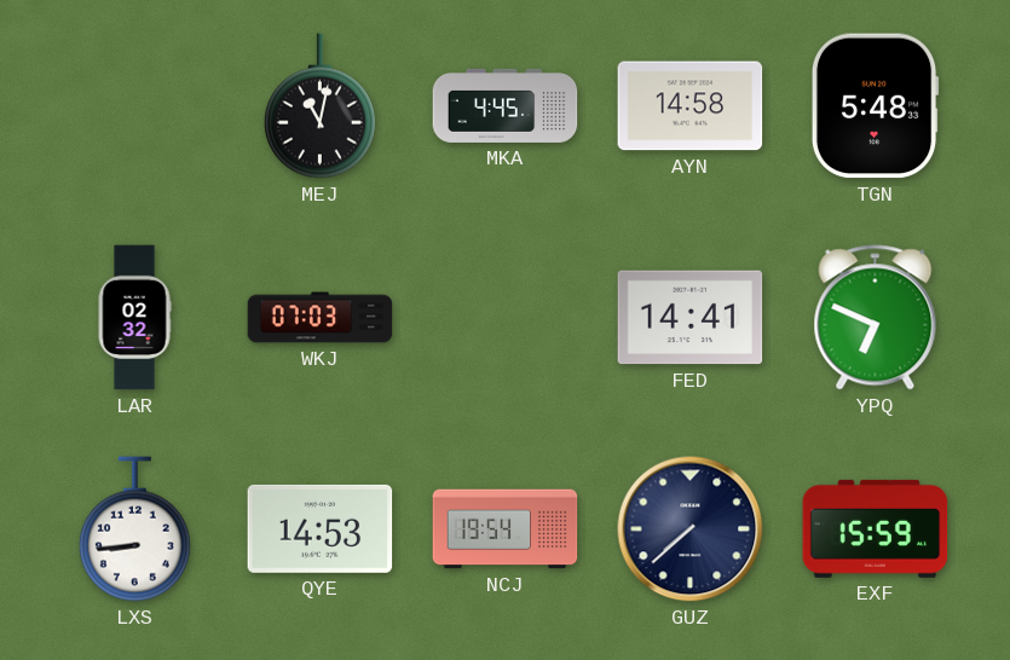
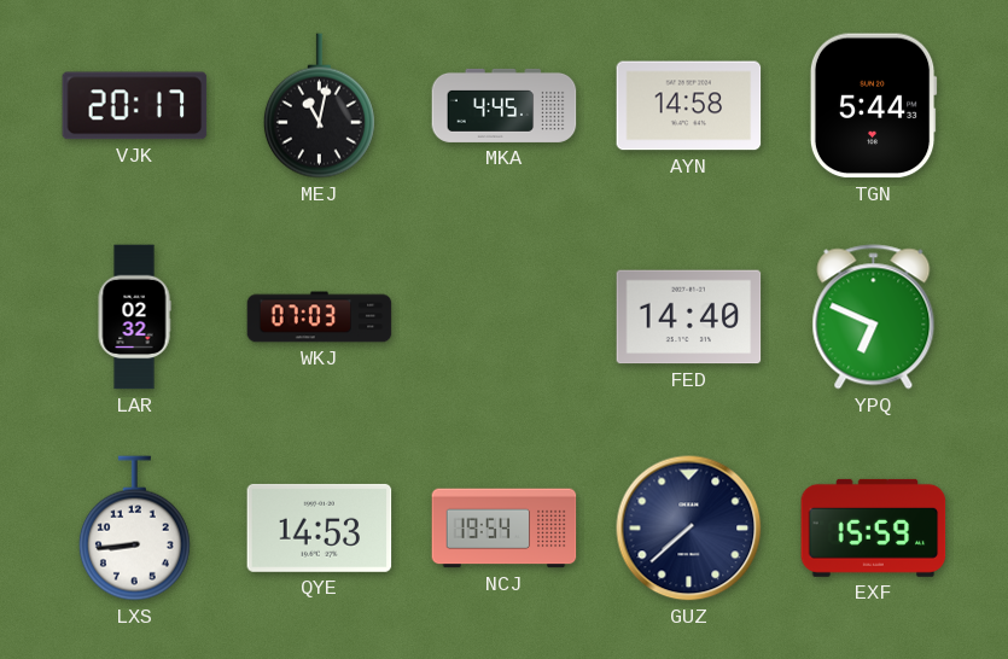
VJK: none -> 20:17
TGN: 5:48 -> 5:44
FED: 14:41 -> 14:40
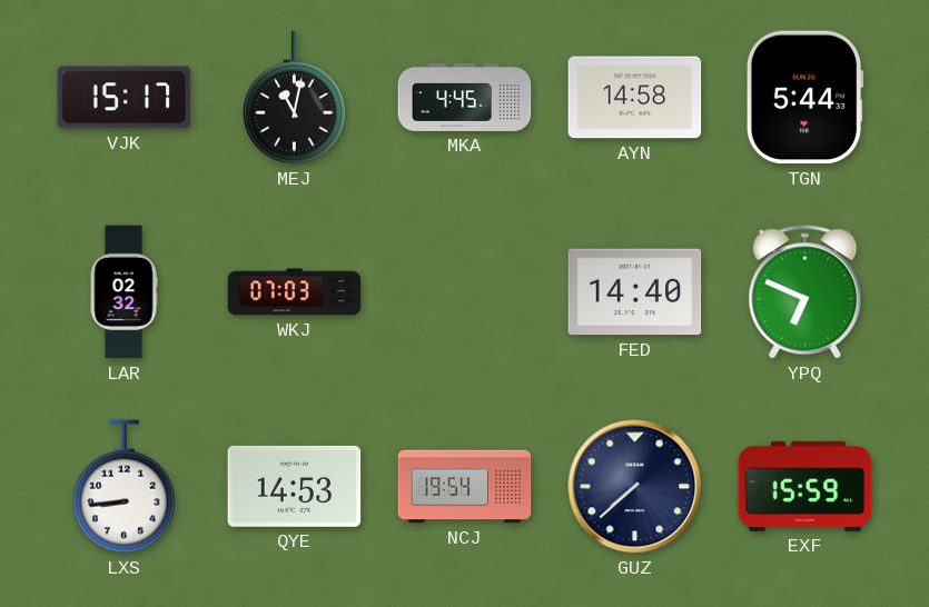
VJK: 20:17 -> 15:17
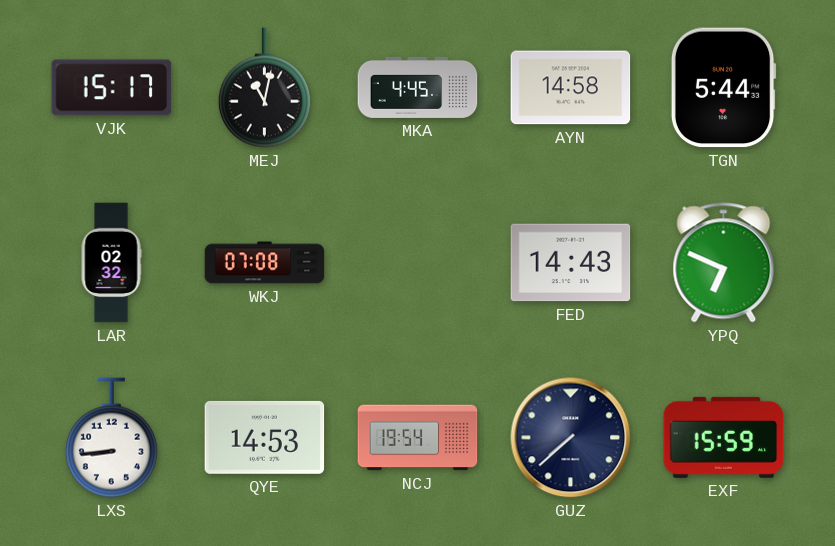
WKJ: 07:03 -> 07:08
FED: 14:40 -> 14:43
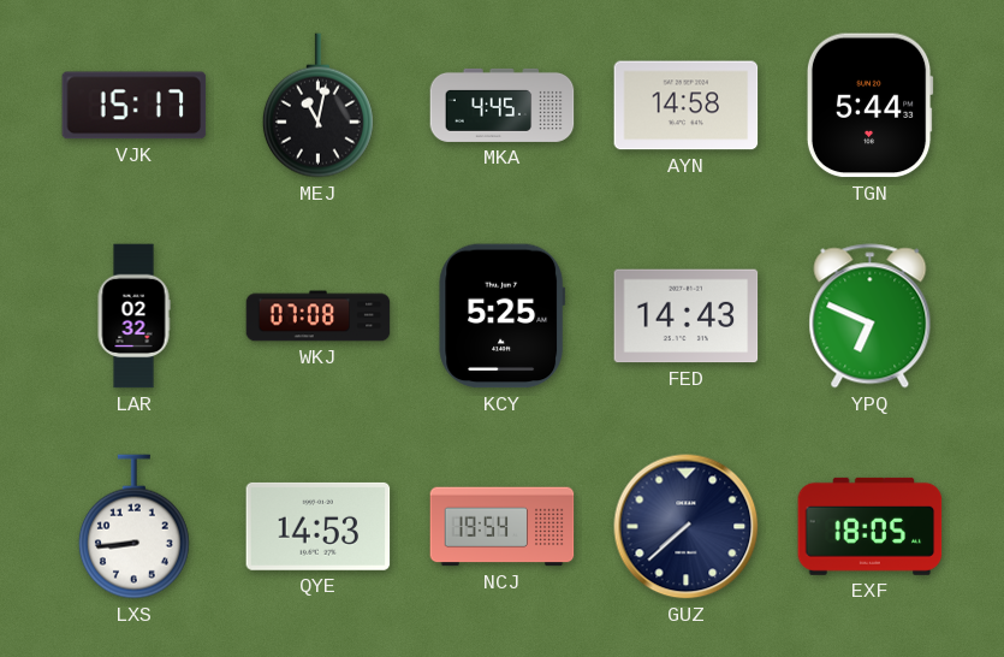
KCY: none -> 5:25
EXF: 15:59 -> 18:05
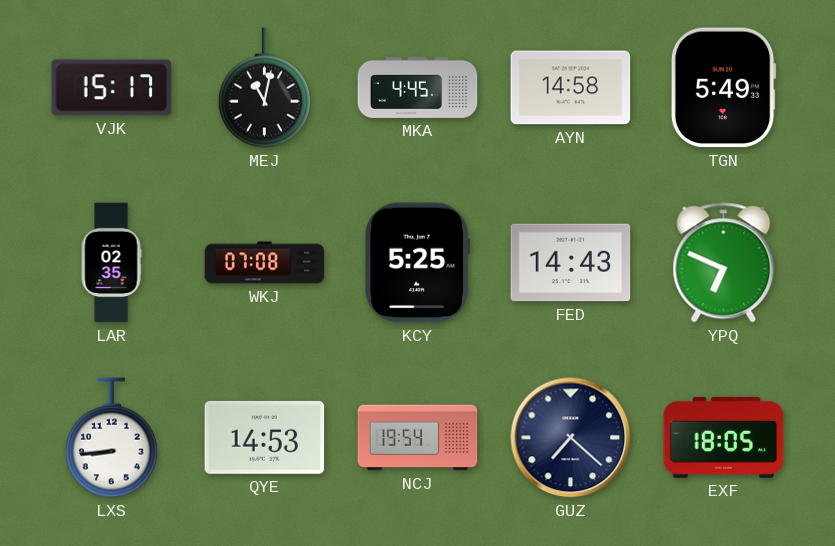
TGN: 5:44 -> 5:49
LAR: 02:32 -> 02:35
GUZ: 7:38 -> 7:22
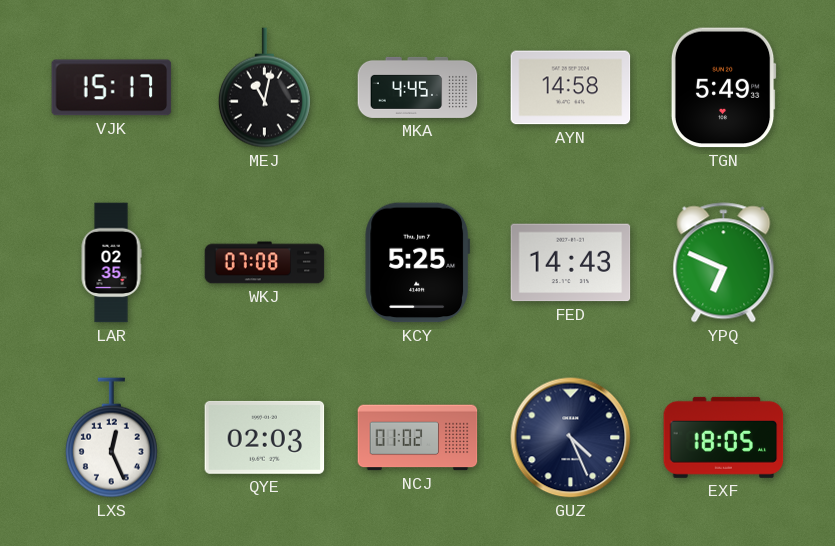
LXS: 8:44 -> 12:26
QYE: 14:53 -> 02:03
NCJ: 19:54 -> 01:02
GUZ: 7:22 -> 4:26
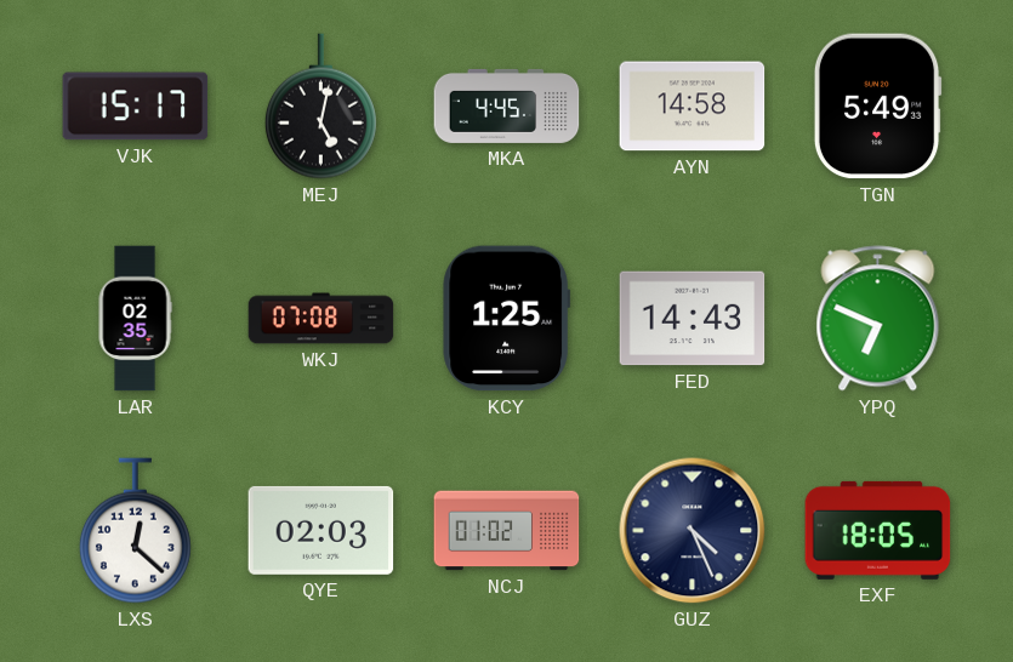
MEJ: 11:02 -> 5:02
KCY: 5:25 -> 1:25
LXS: 12:26 -> 12:22
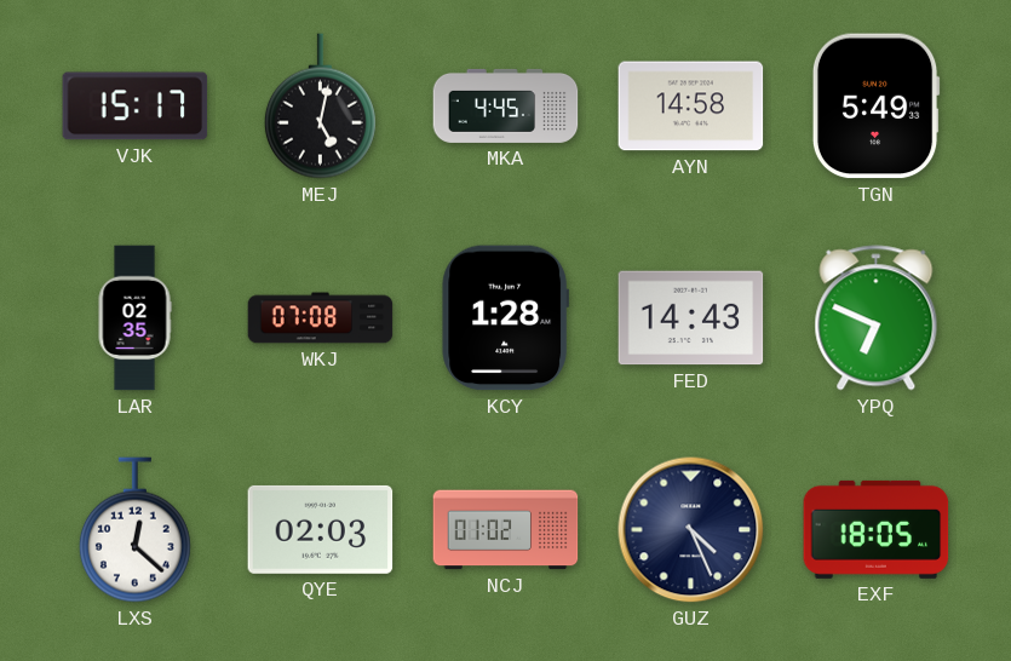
KCY: 1:25 -> 1:28
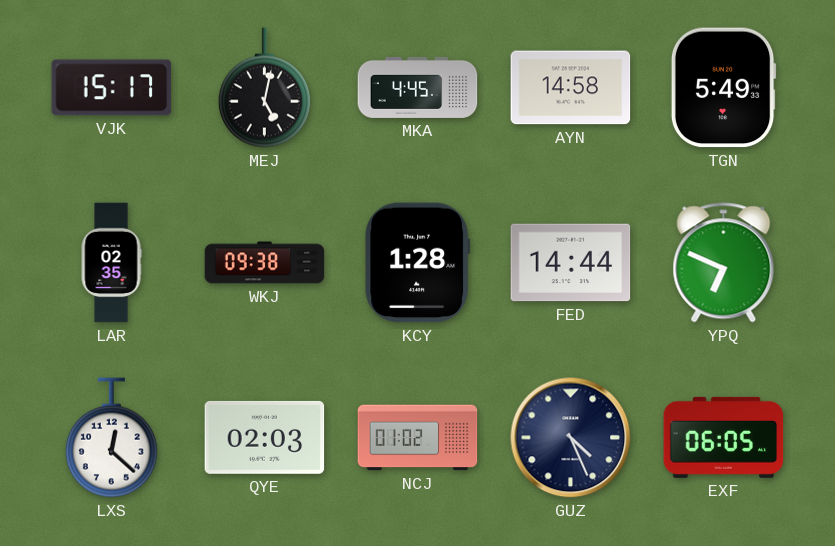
WKJ: 07:08 -> 09:38
FED: 14:43 -> 14:44
EXF: 18:05 -> 06:05
